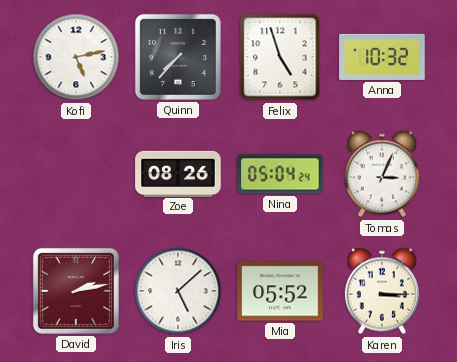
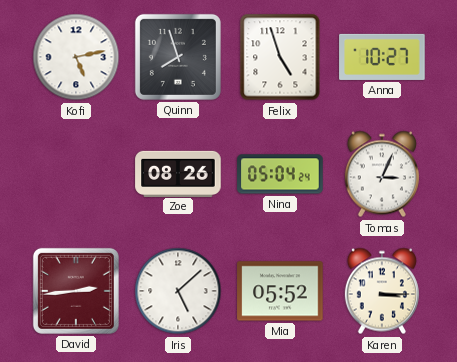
Quinn: 7:37 -> 7:57
Anna: 10:32 -> 10:27
David: 2:13 -> 2:44
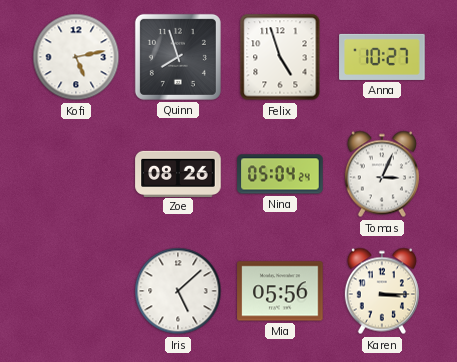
David: 2:44 -> none
Mia: 05:52 -> 05:56
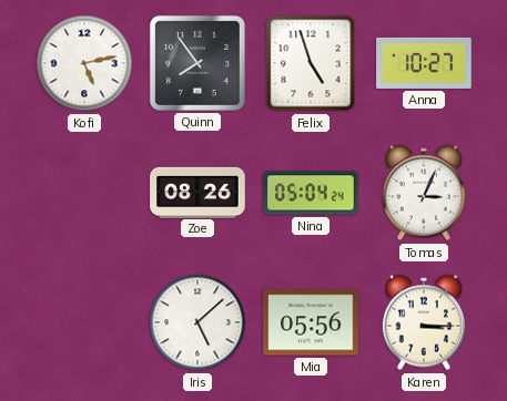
Quinn: 7:57 -> 7:54
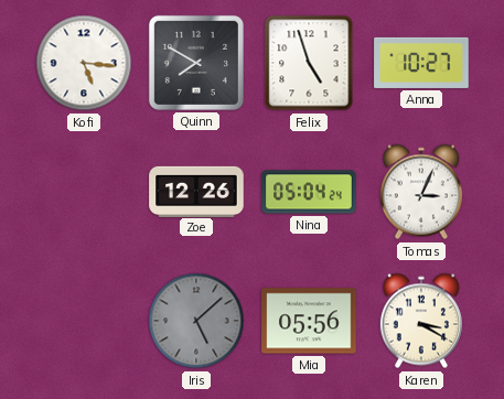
Kofi: 5:13 -> 5:16
Quinn: 7:54 -> 7:50
Zoe: 08:26 -> 12:26
Iris dial: white -> grey
Karen: 3:15 -> 3:20
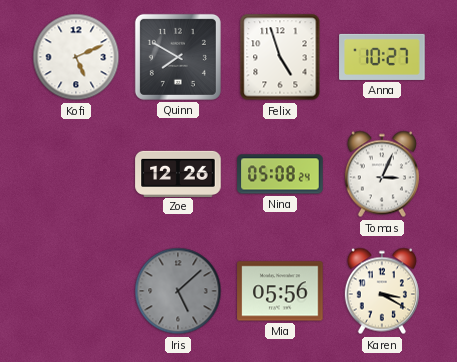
Kofi: 5:16 -> 5:11
Nina: 05:04 -> 05:08
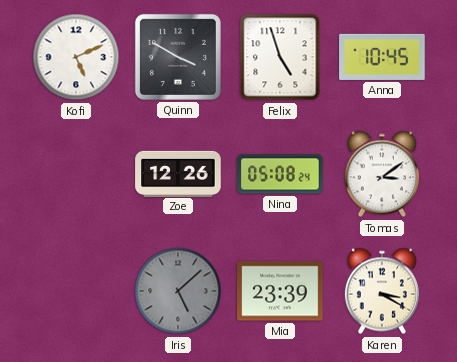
Quinn: 7:50 -> 3:50
Anna: 10:27 -> 10:45
Tomas: 3:04 -> 3:09
Mia: 05:56 -> 23:39
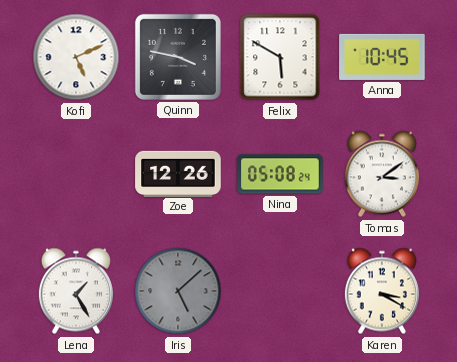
Quinn: 3:50 -> 3:47
Felix: 4:57 -> 5:50
Lena: none -> 1:25
Mia: 23:39 -> none
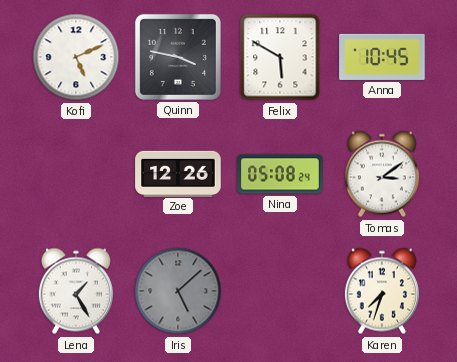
Karen: 3:20 -> 7:33
